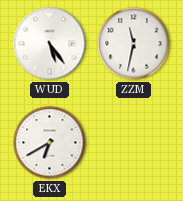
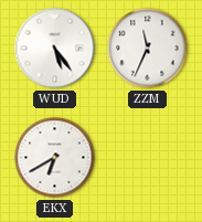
ZZM: 11:32 -> 11:34
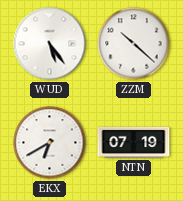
ZZM: 11:34 -> 10:22
NTN: none -> 07:19
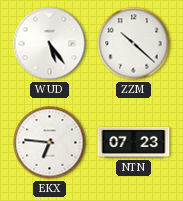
EKX: 6:40 -> 6:46
NTN: 07:19 -> 07:23
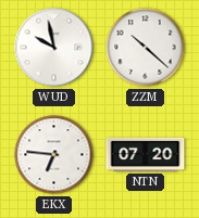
WUD: 5:24 -> 9:58
NTN: 07:23 -> 07:20
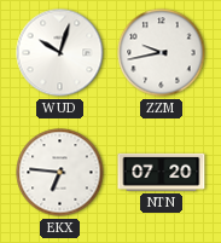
WUD: 9:58 -> 10:03
ZZM: 10:22 -> 9:43
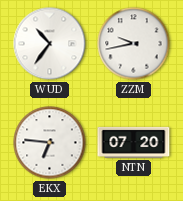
WUD: 10:03 -> 10:36
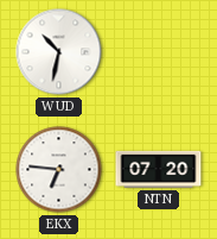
WUD: 10:36 -> 10:32
ZZM: 9:43 -> none
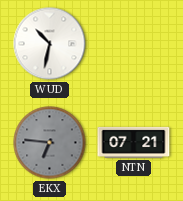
EKX dial: white -> grey
NTN: 07:20 -> 07:21
